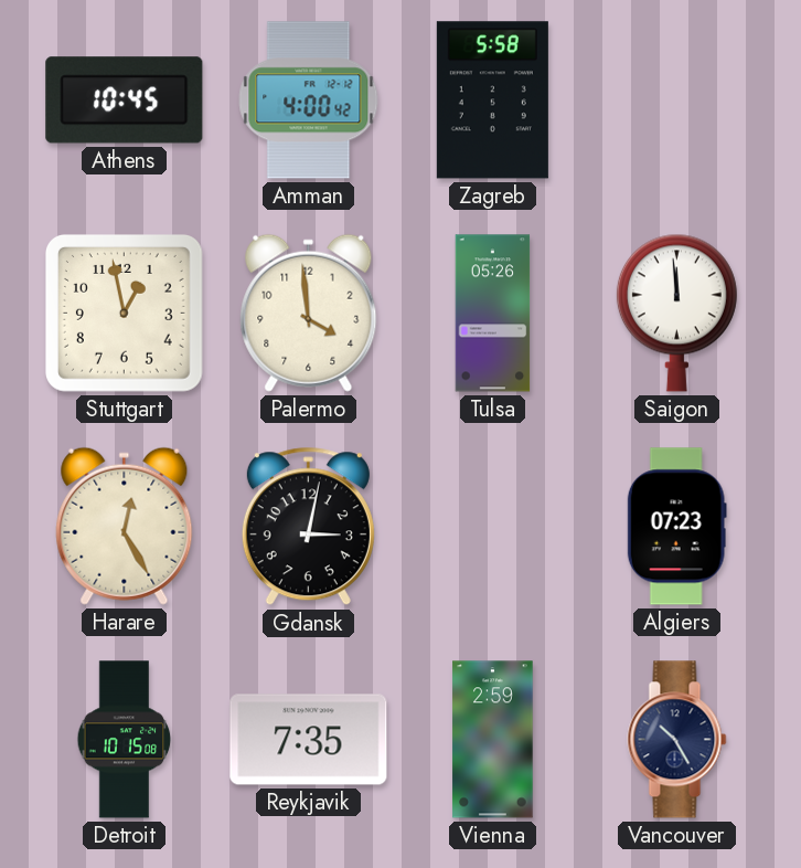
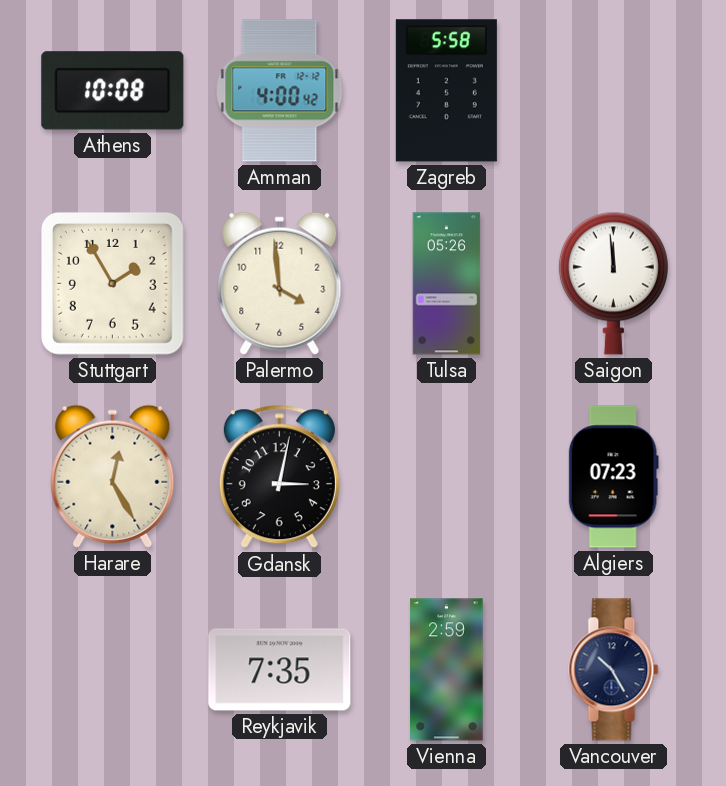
Athens: 10:45 -> 10:08
Stuttgart: 12:58 -> 1:55
Detroit: 10:15 -> none
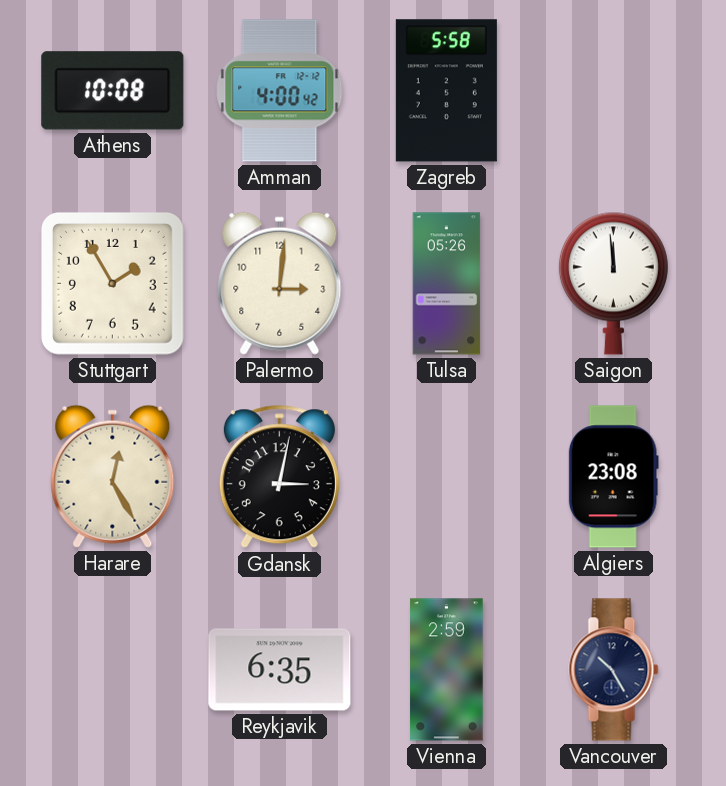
Palermo: 3:59 -> 3:01
Algiers: 07:23 -> 23:08
Reykjavik: 7:35 -> 6:35
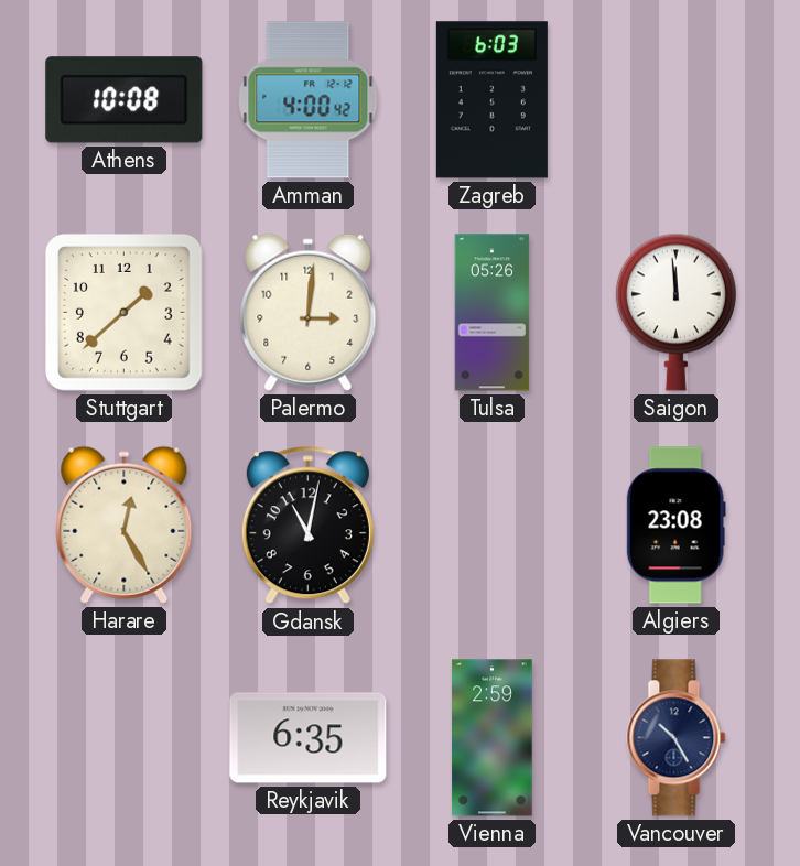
Zagreb: 5:58 -> 6:03
Stuttgart: 1:55 -> 1:38
Gdansk: 3:02 -> 11:02
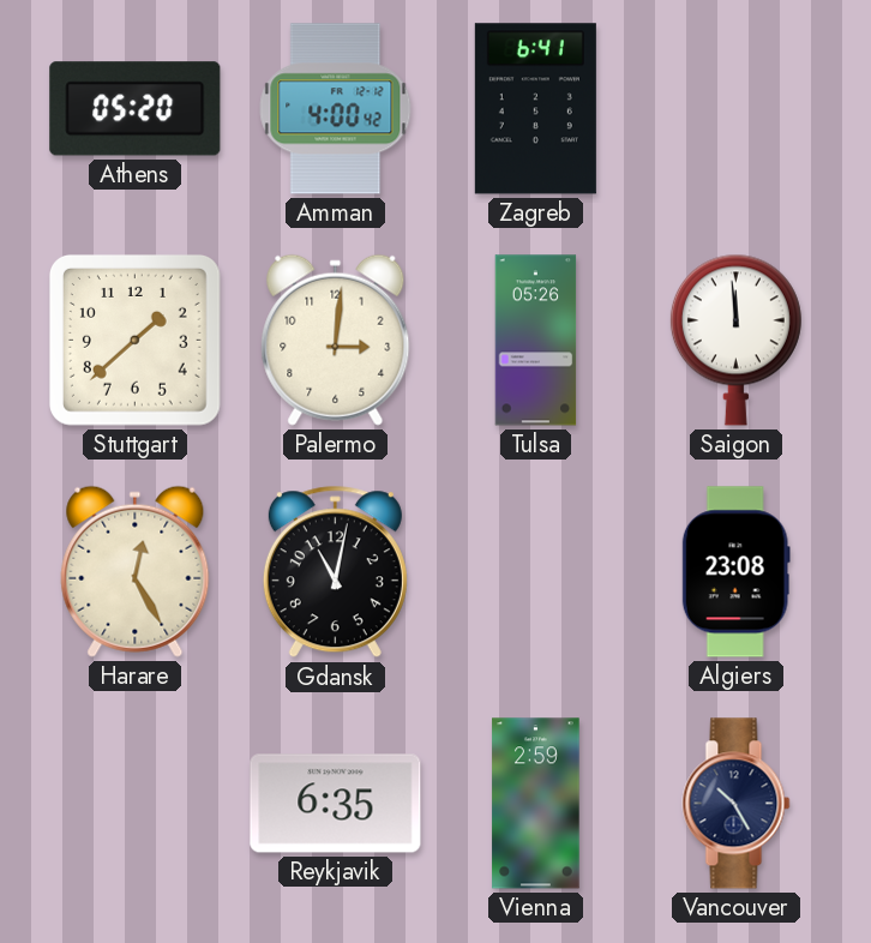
Athens: 10:08 -> 05:20
Zagreb: 6:03 -> 6:41
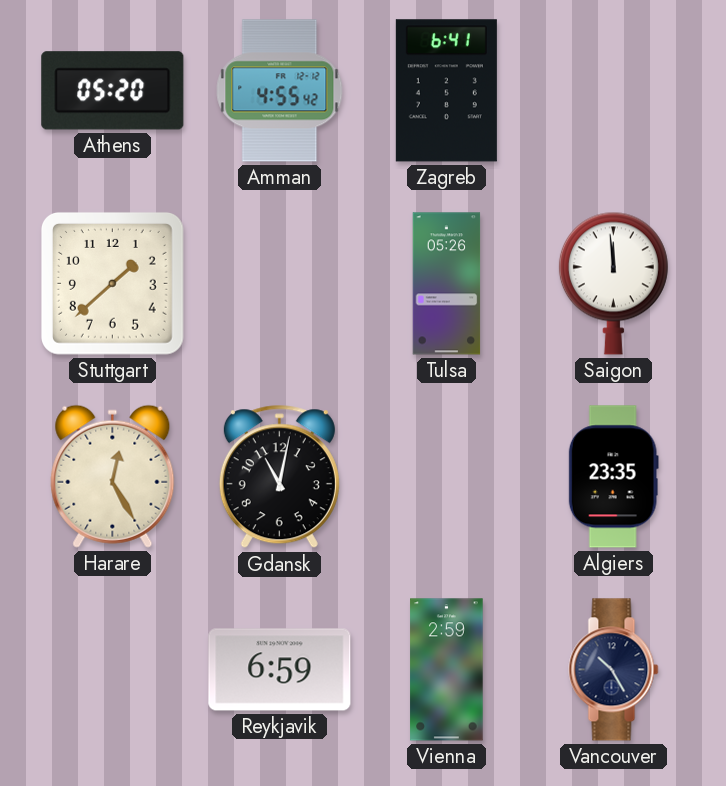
Amman: 4:00 -> 4:55
Palermo: 3:01 -> none
Algiers: 23:08 -> 23:35
Reykjavik: 6:35 -> 6:59
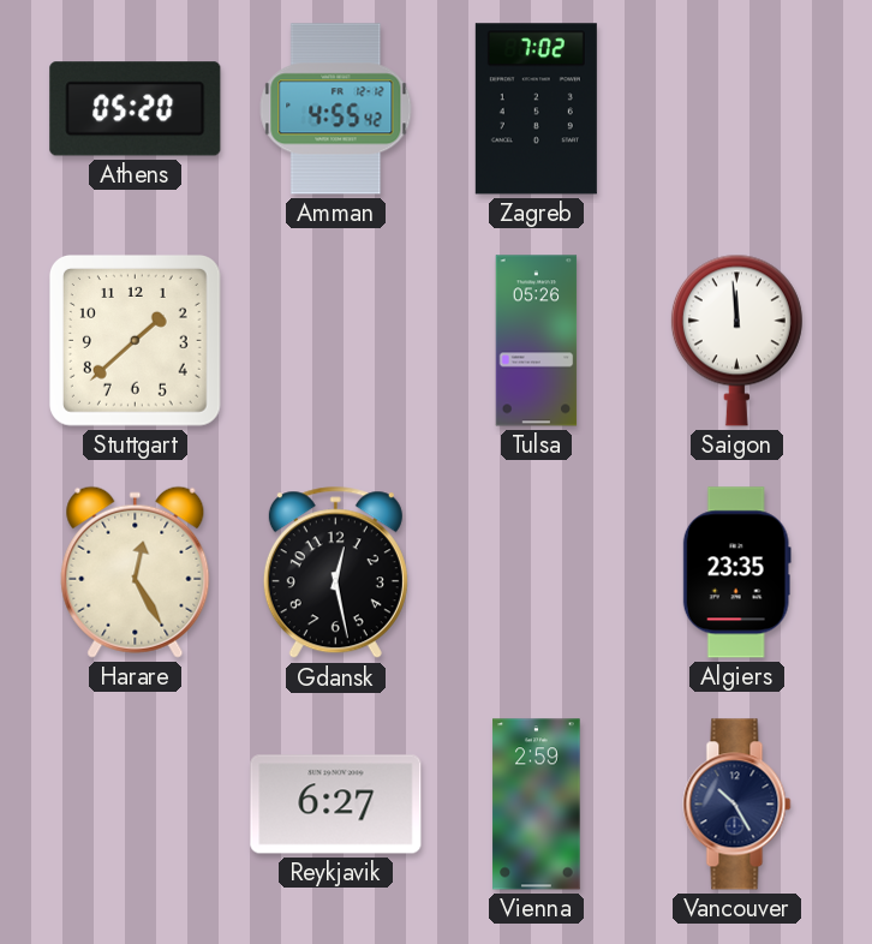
Zagreb: 6:41 -> 7:02
Gdansk: 11:02 -> 12:28
Reykjavik: 6:59 -> 6:27
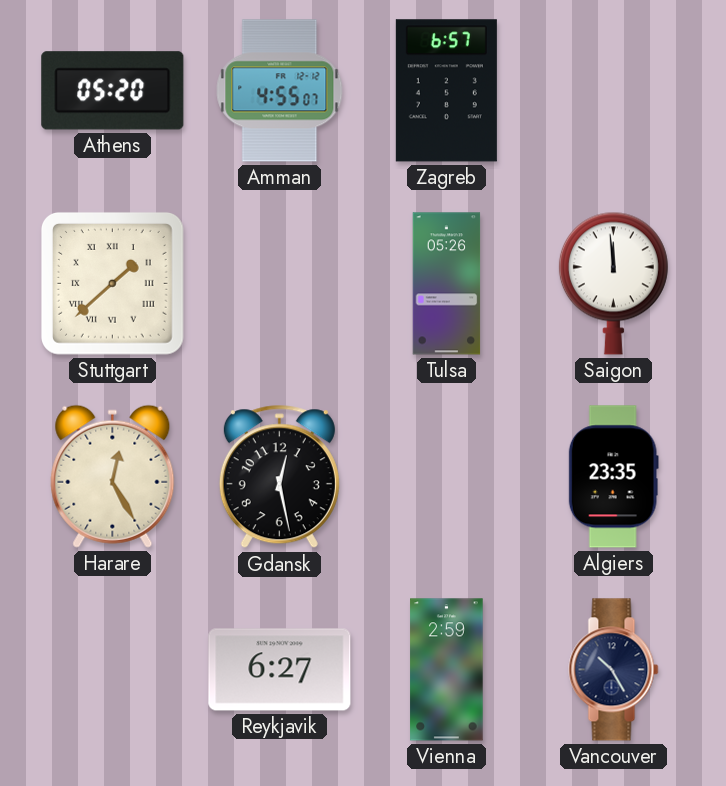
Amman: 4:55:42 -> 4:55:07
Zagreb: 7:02 -> 6:57
Stuttgart numerals: Arabic -> Roman
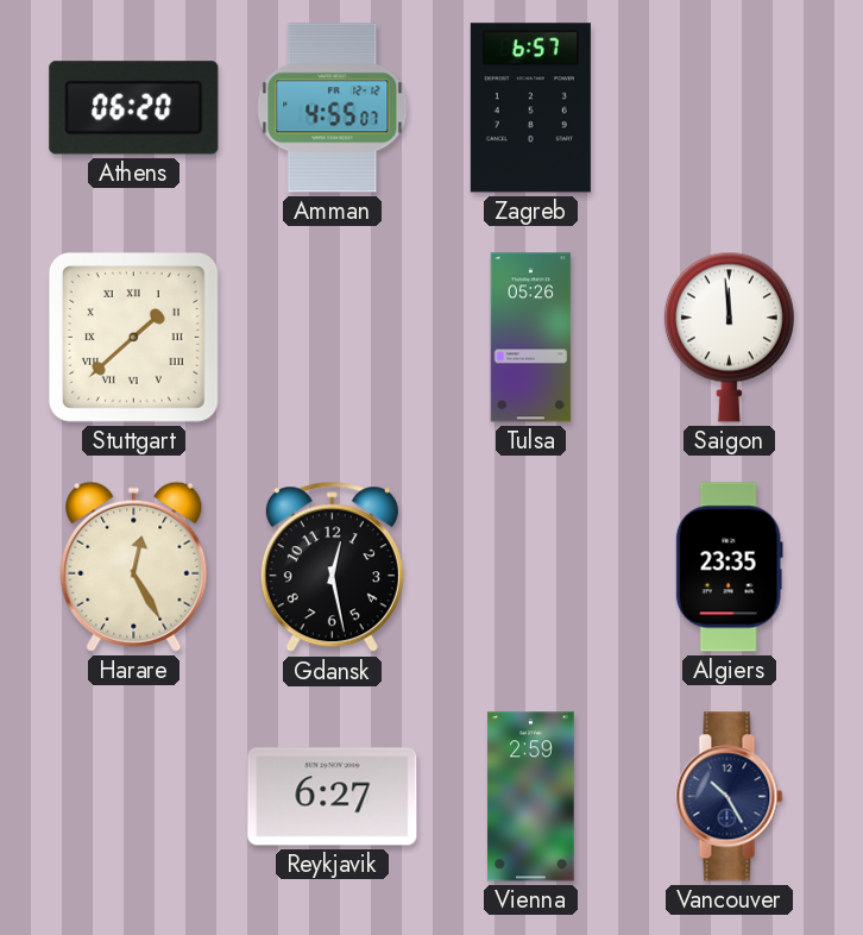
Athens: 05:20 -> 06:20
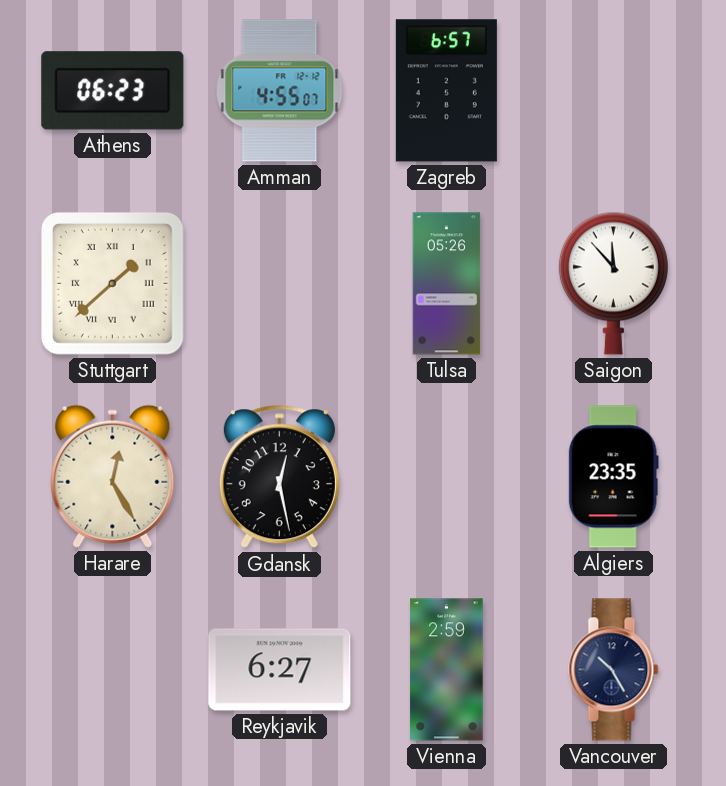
Athens: 06:20 -> 06:23
Saigon: 11:59 -> 11:53
